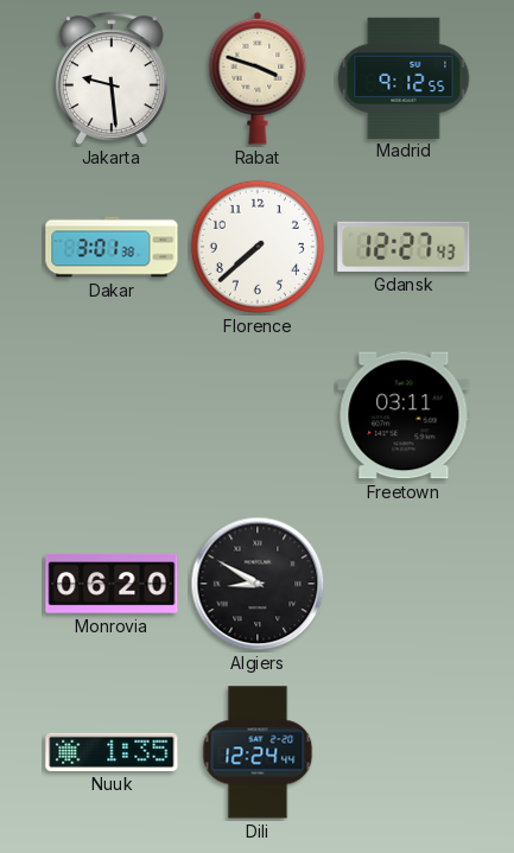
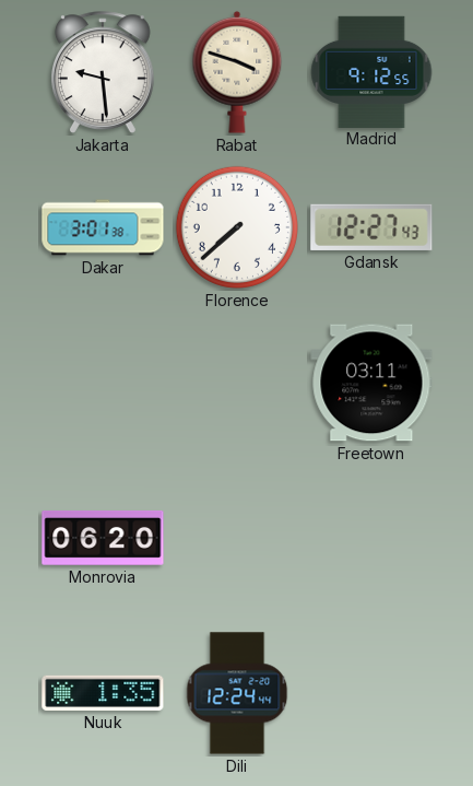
Algiers: 8:50 -> none
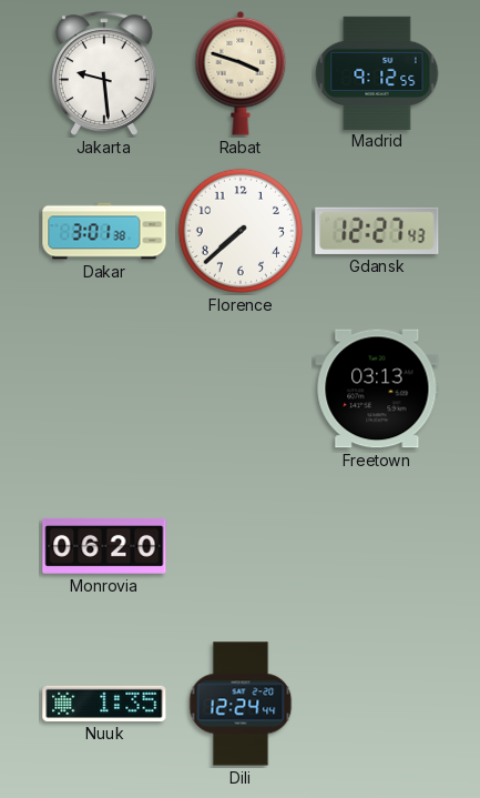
Freetown: 03:11 -> 03:13
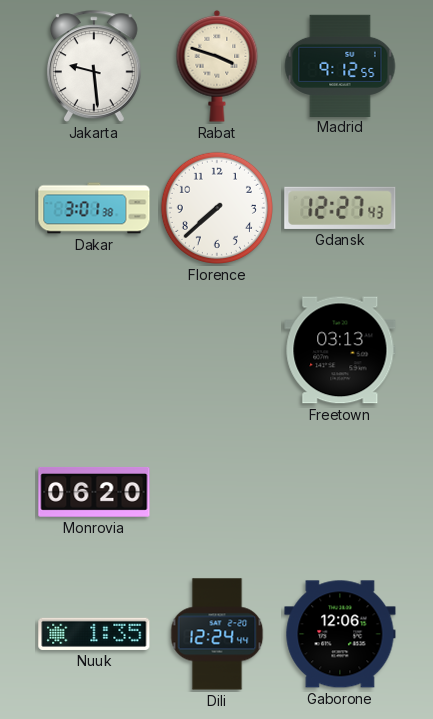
Gaborone: none -> 12:06
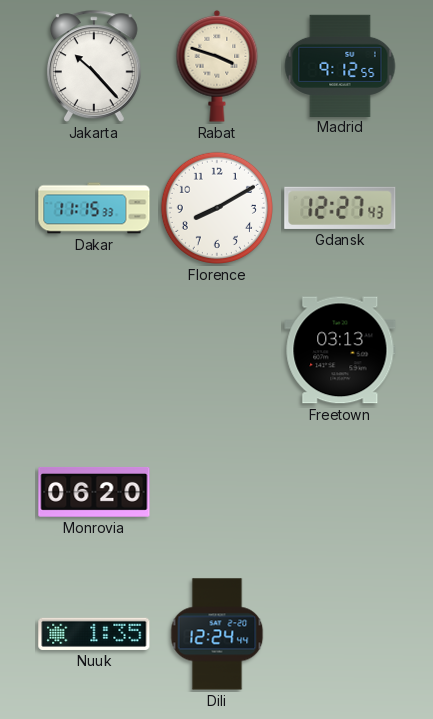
Jakarta: 9:29 -> 10:23
Dakar: 3:01 -> 11:15
Florence: 7:38 -> 8:10
Gaborone: 12:06 -> none
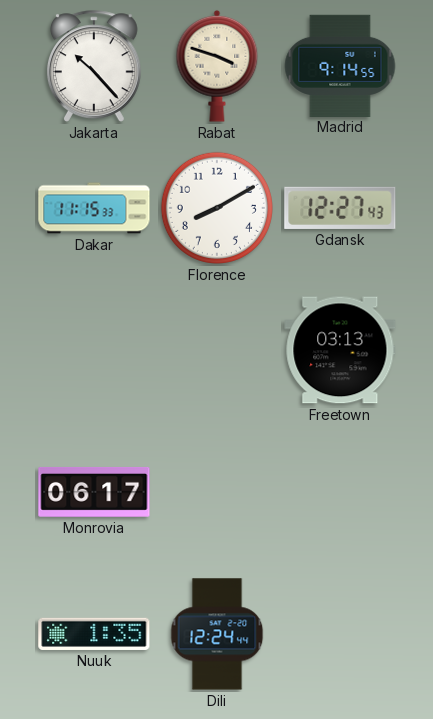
Madrid: 9:12 -> 9:14
Monrovia: 06:20 -> 06:17
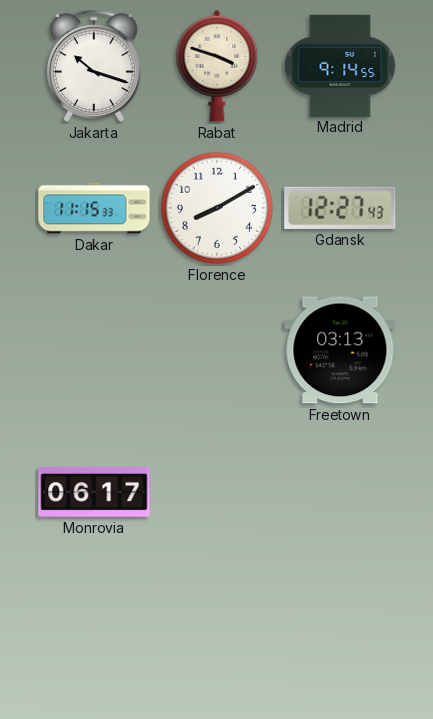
Jakarta: 10:23 -> 10:18
Nuuk: 1:35 -> none
Dili: 12:24 -> none
